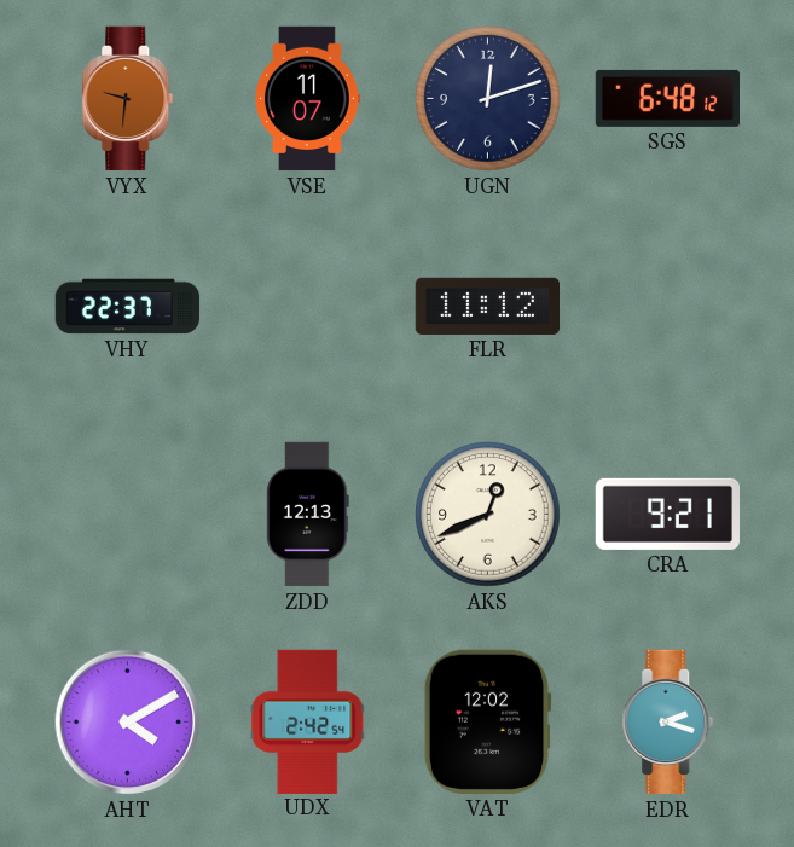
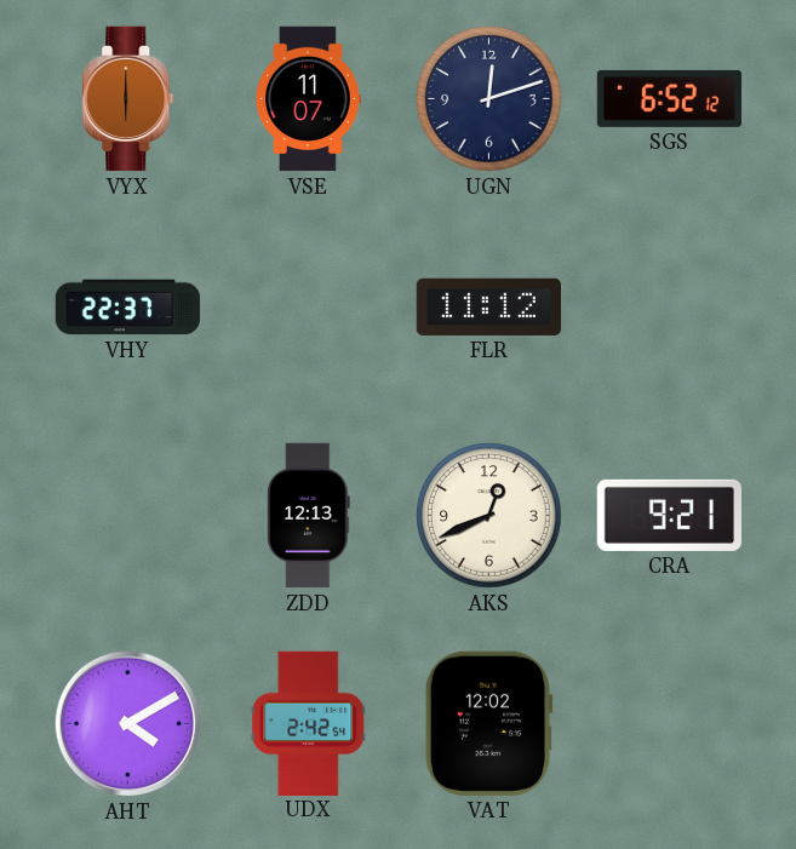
VYX: 9:31 -> 6:00
SGS: 6:48 -> 6:52
EDR: 2:18 -> none
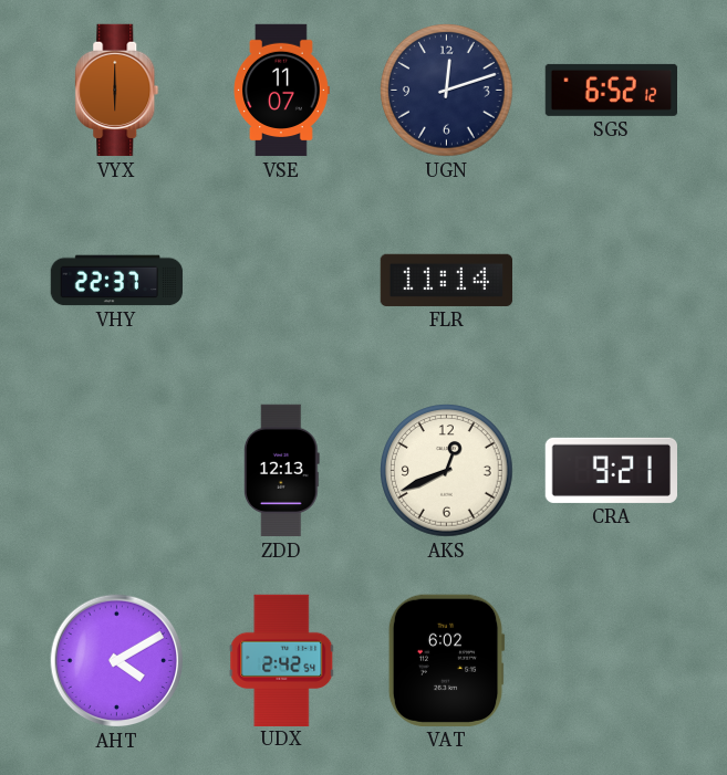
FLR: 11:12 -> 11:14
VAT: 12:02 -> 6:02
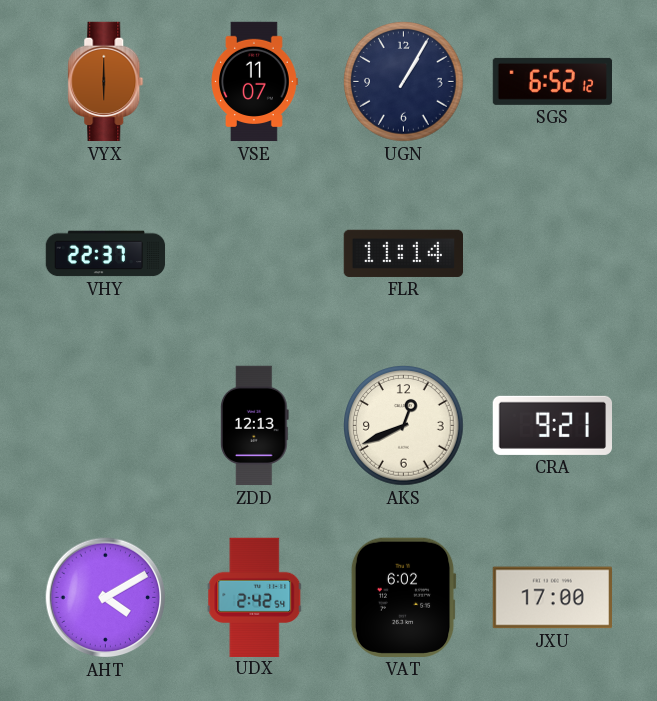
UGN: 12:12 -> 1:05
JXU: none -> 17:00
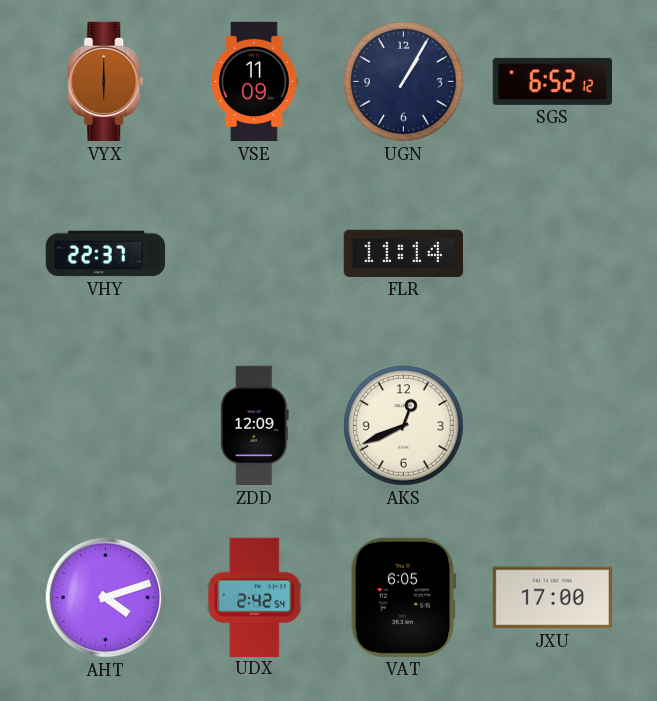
VSE: 11:07 -> 11:09
ZDD: 12:13 -> 12:09
CRA: 9:21 -> none
AHT: 4:10 -> 4:12
VAT: 6:02 -> 6:05
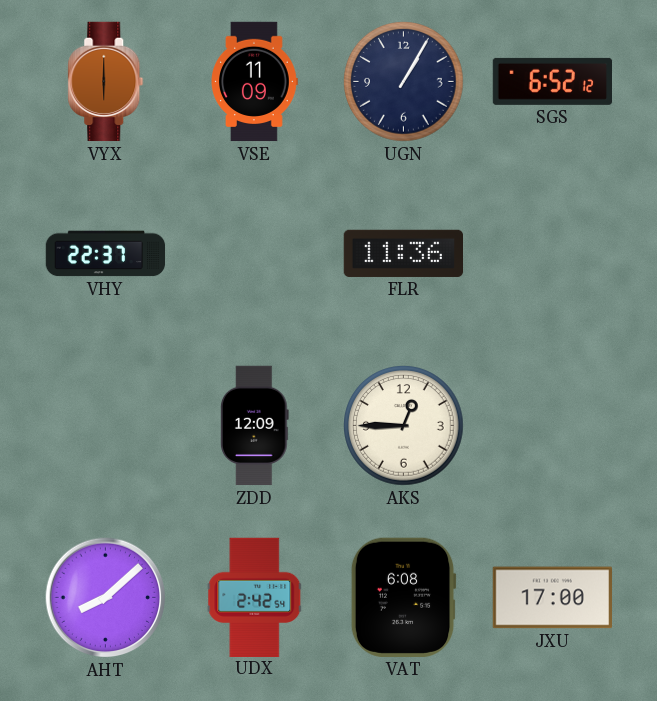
FLR: 11:14 -> 11:36
AKS: 12:41 -> 12:45
AHT: 4:12 -> 8:08
VAT: 6:05 -> 6:08
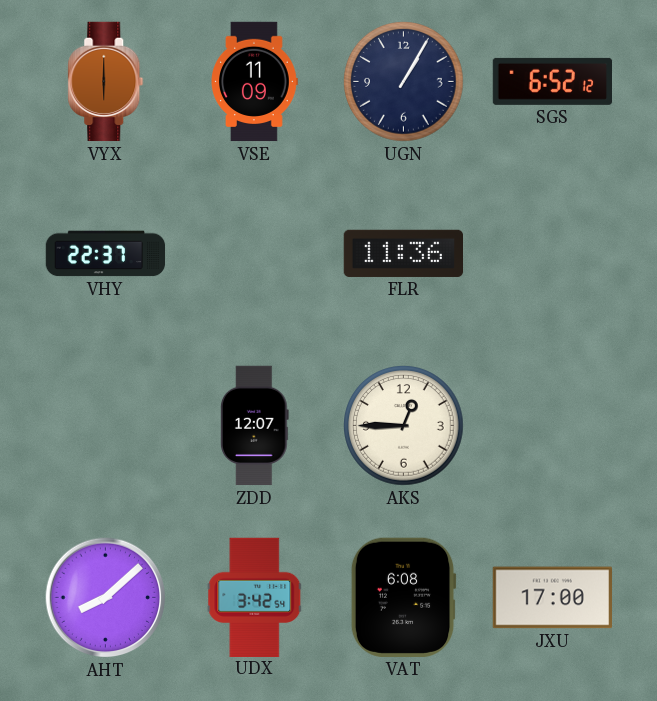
ZDD: 12:09 -> 12:07
UDX: 2:42 -> 3:42
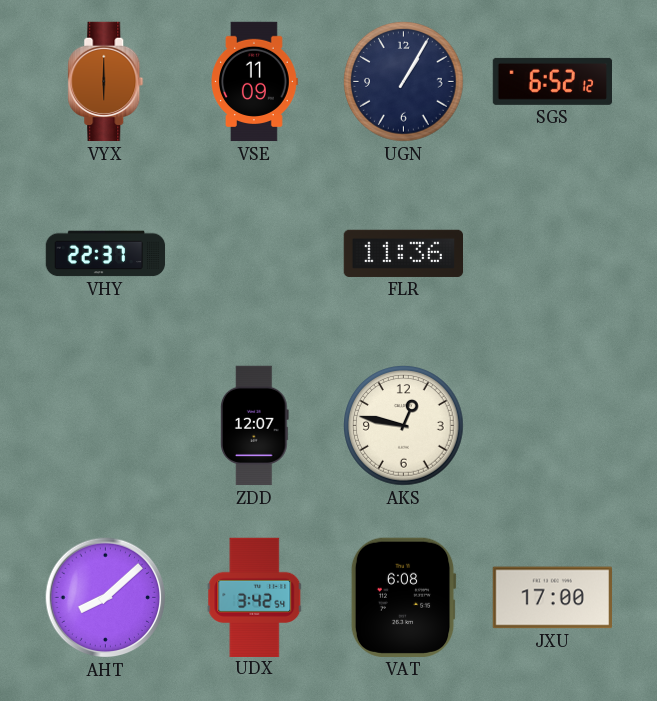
AKS: 12:45 -> 12:47
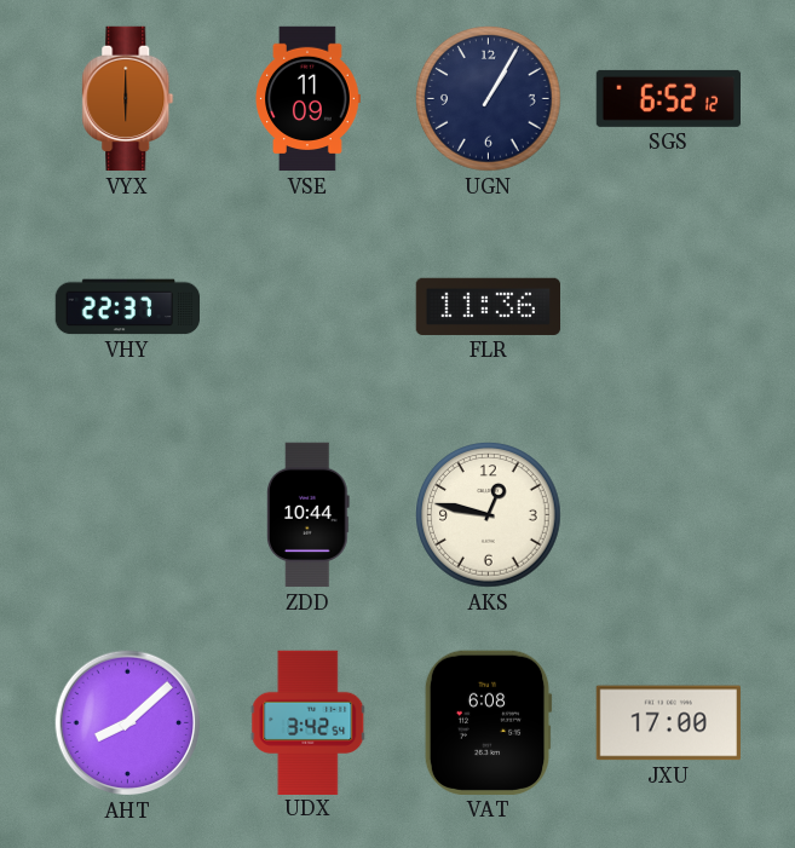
ZDD: 12:07 -> 10:44
